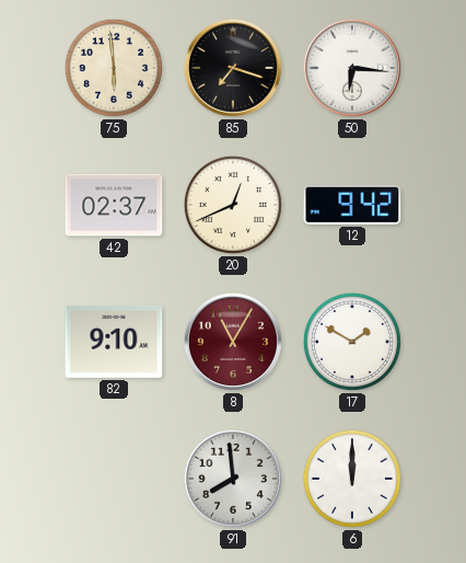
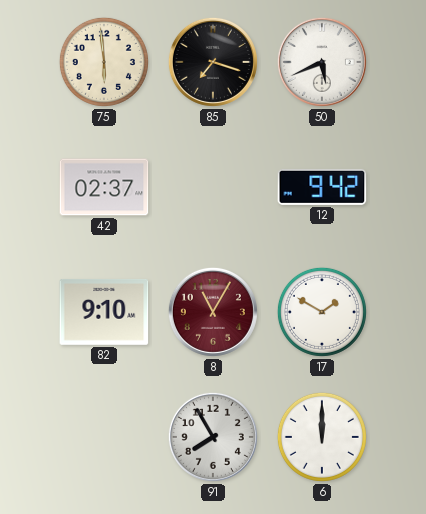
50: 6:16 -> 5:41
20: 12:41 -> none
91: 7:59 -> 7:55
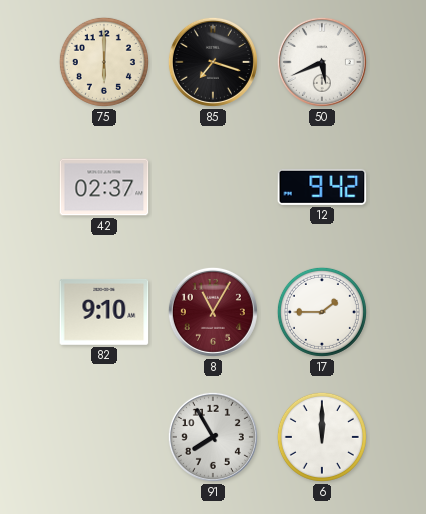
75: 5:59 -> 6:00
17: 1:50 -> 1:45
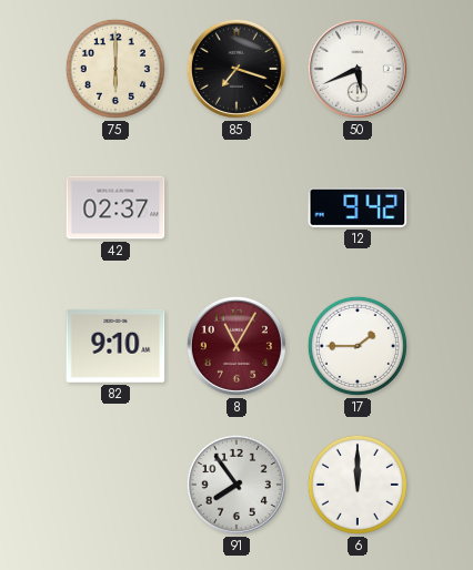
91: 7:55 -> 7:54
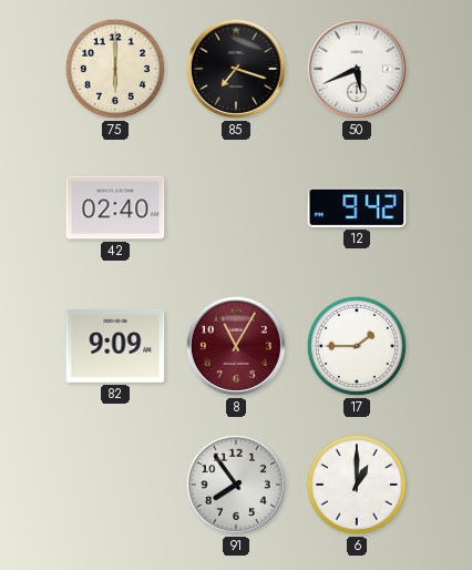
42: 02:37 -> 02:40
82: 9:10 -> 9:09
6: 12:00 -> 1:00
